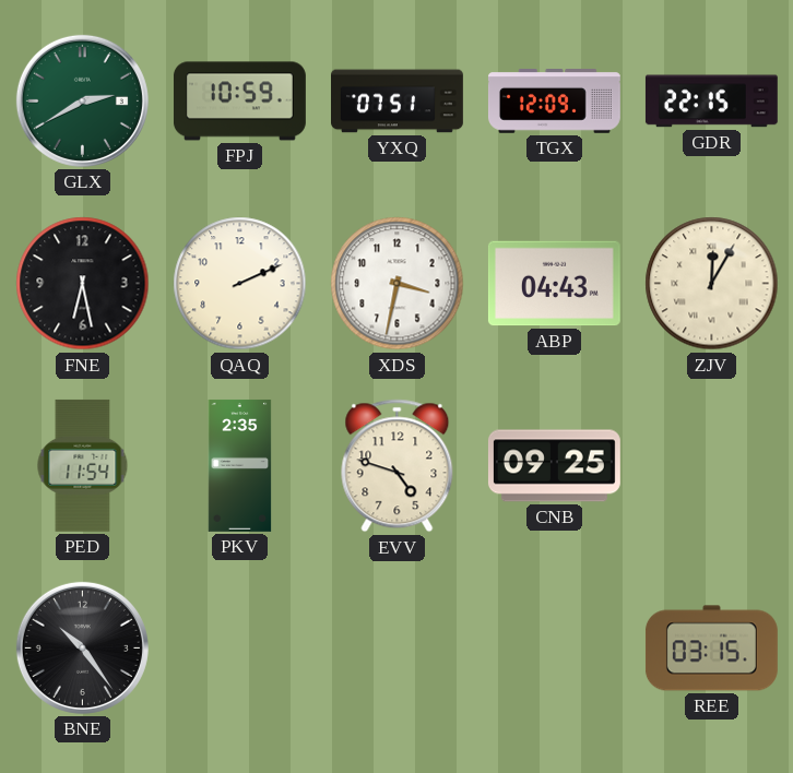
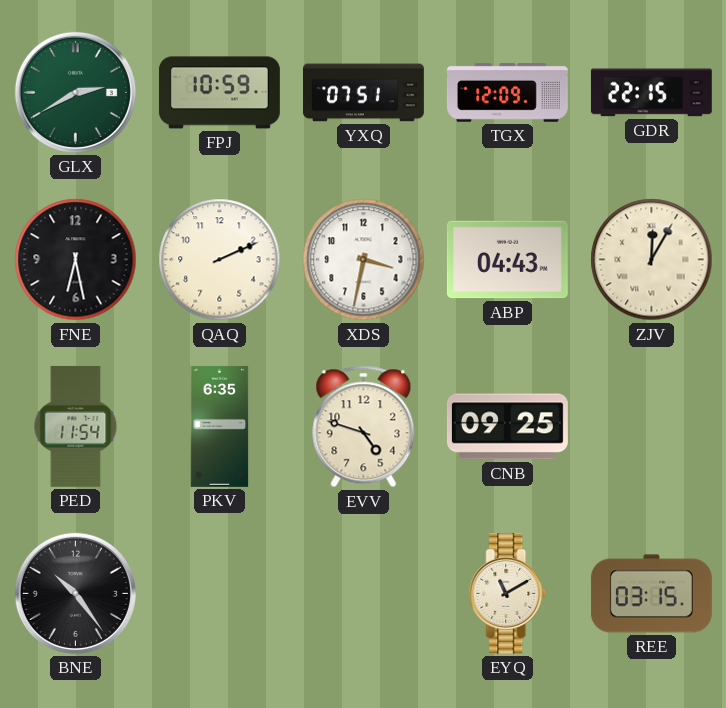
PKV: 2:35 -> 6:35
EYQ: none -> 11:10
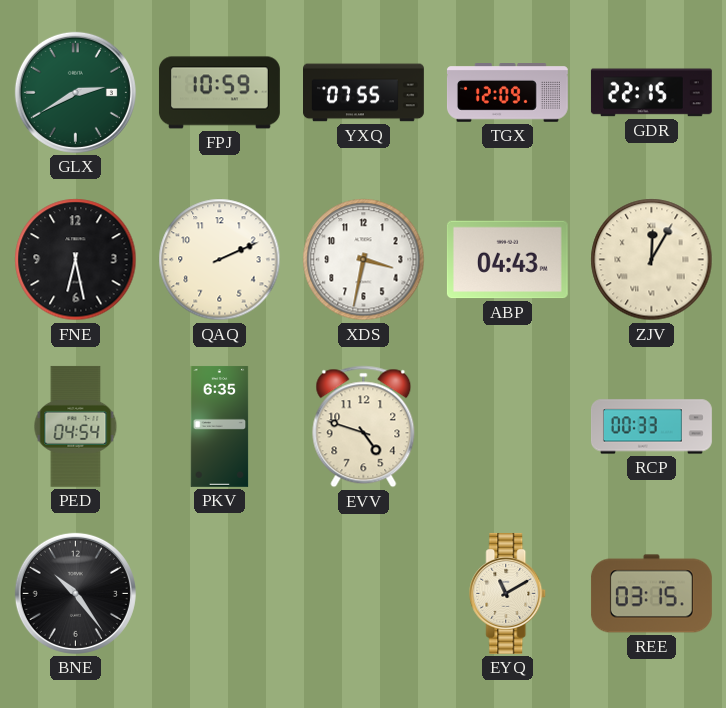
YXQ: 07:51 -> 07:55
PED: 11:54 -> 04:54
CNB: 09:25 -> none
RCP: none -> 00:33
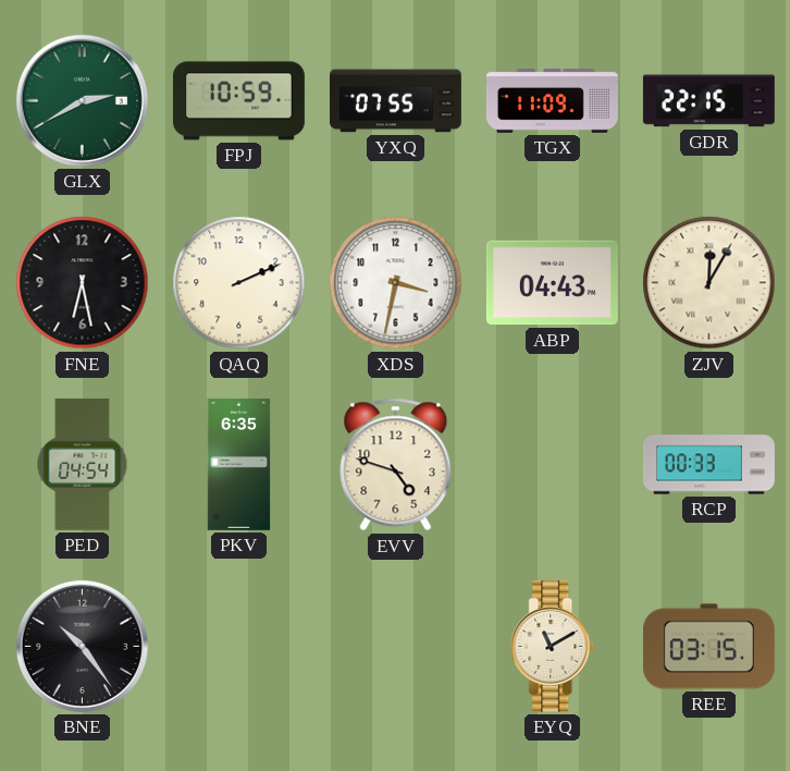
TGX: 12:09 -> 11:09
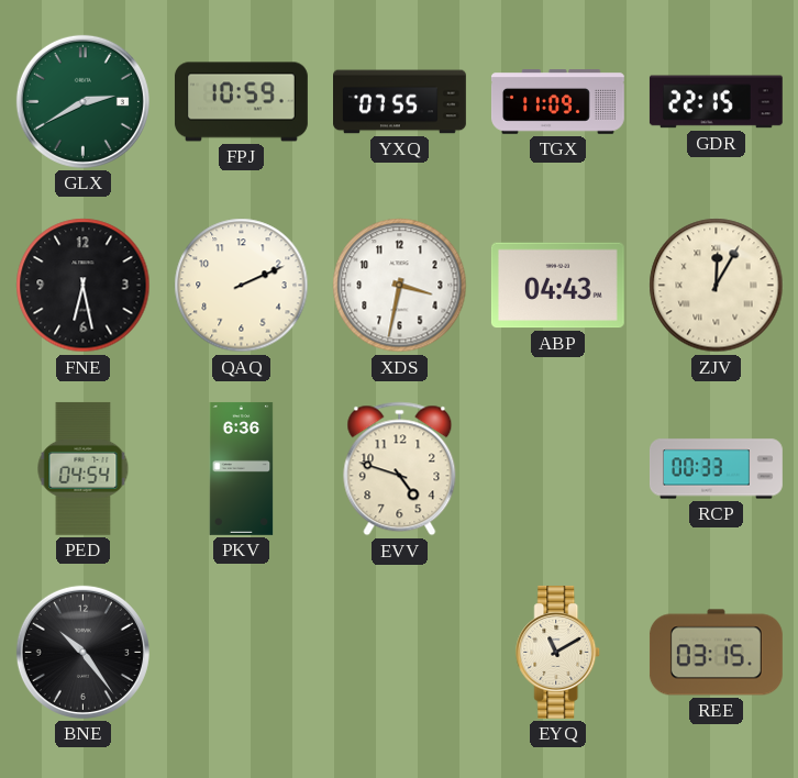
PKV: 6:35 -> 6:36
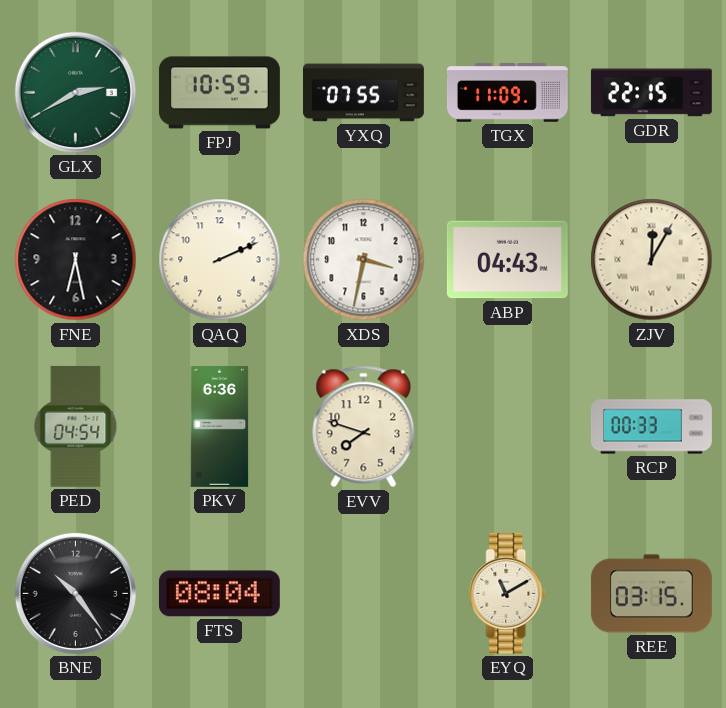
EVV: 4:48 -> 7:48
FTS: none -> 08:04
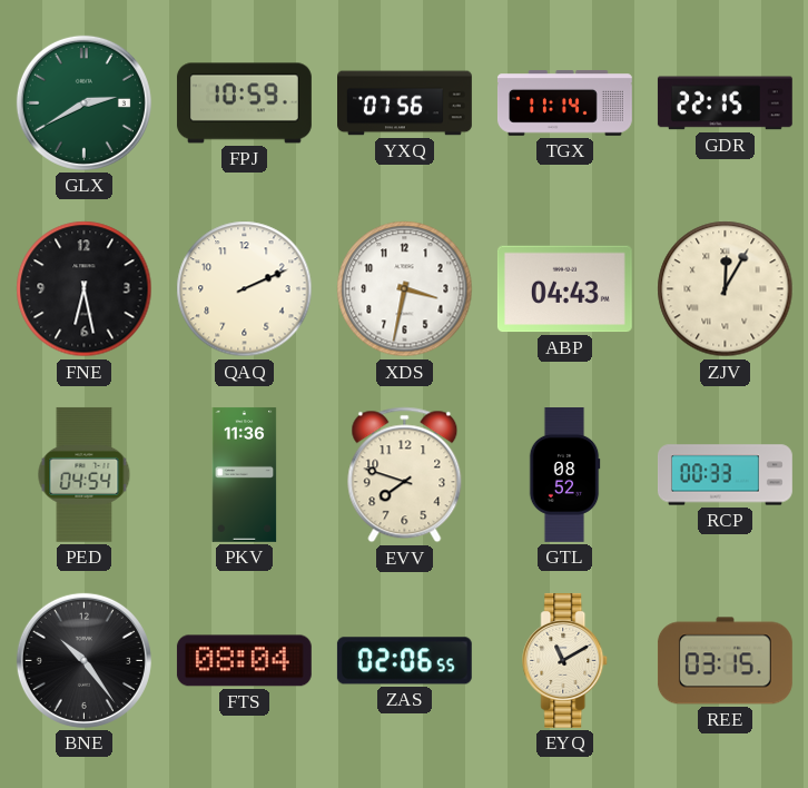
YXQ: 07:55 -> 07:56
TGX: 11:09 -> 11:14
PKV: 6:36 -> 11:36
GTL: none -> 08:52
ZAS: none -> 02:06
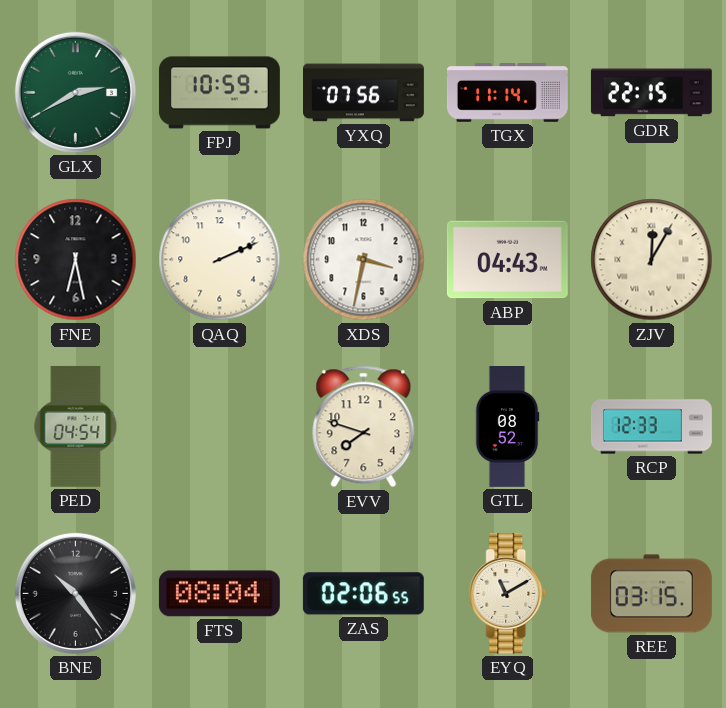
PKV: 11:36 -> none
RCP: 00:33 -> 12:33
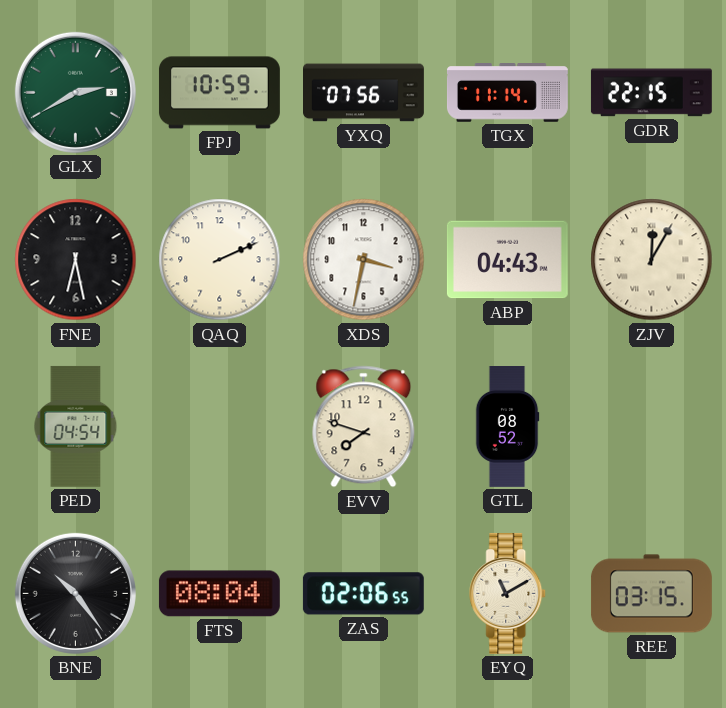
RCP: 12:33 -> none
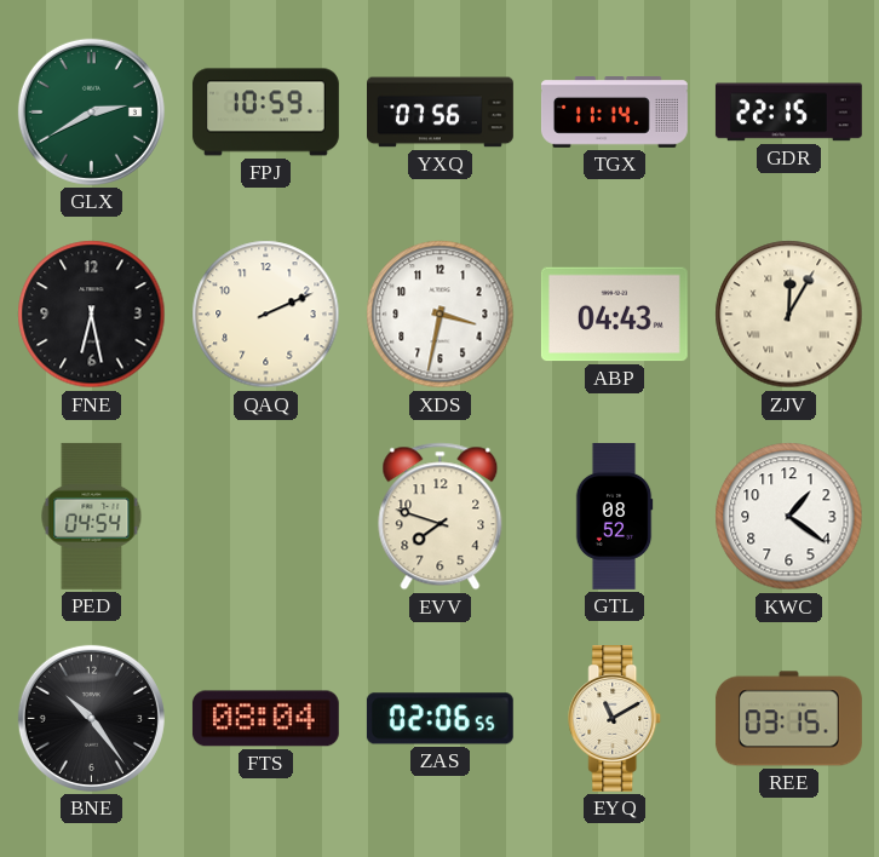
KWC: none -> 1:21
